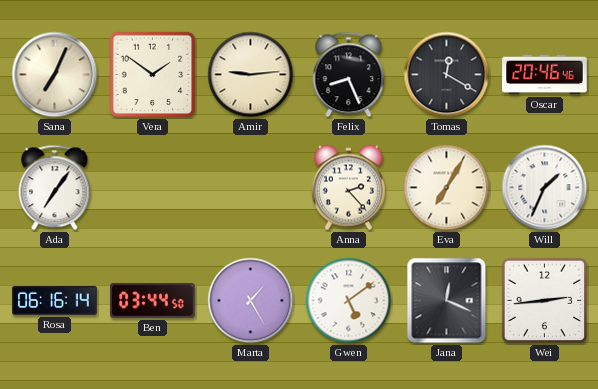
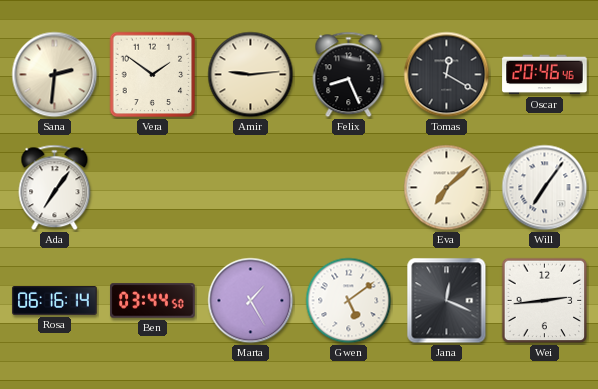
Sana: 7:04 -> 2:31
Anna: 2:23 -> none
Eva: 7:05 -> 7:08
Will: 1:34 -> 7:06
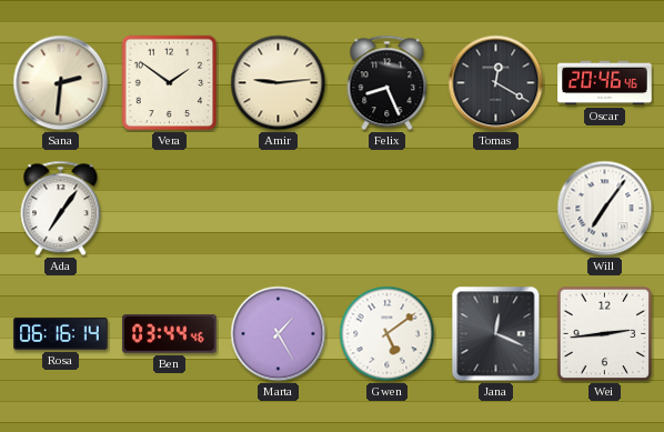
Eva: 7:08 -> none
Ben: 03:44:50 -> 03:44:46
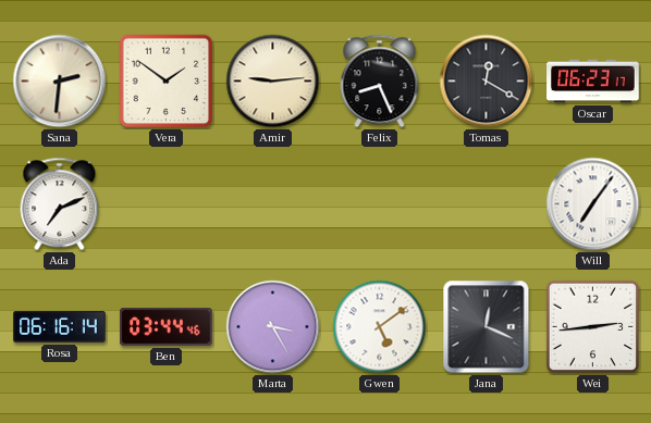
Oscar: 20:46 -> 06:23
Ada: 7:06 -> 7:11
Marta: 1:25 -> 3:25
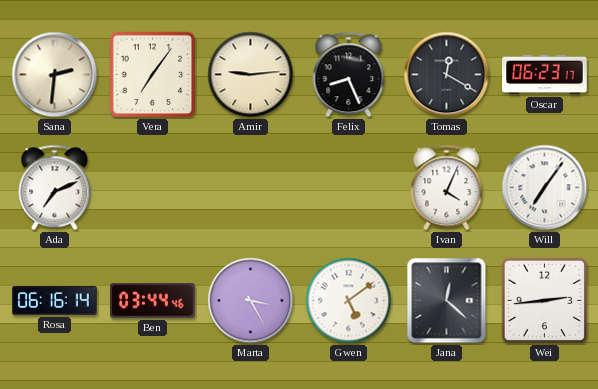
Vera: 1:51 -> 7:06
Ivan: none -> 4:04
Jana: 12:19 -> 12:22
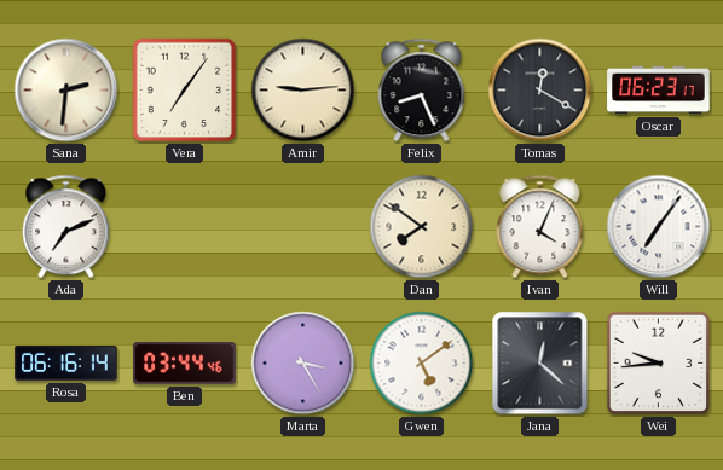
Dan: none -> 7:51
Wei: 2:44 -> 9:44
